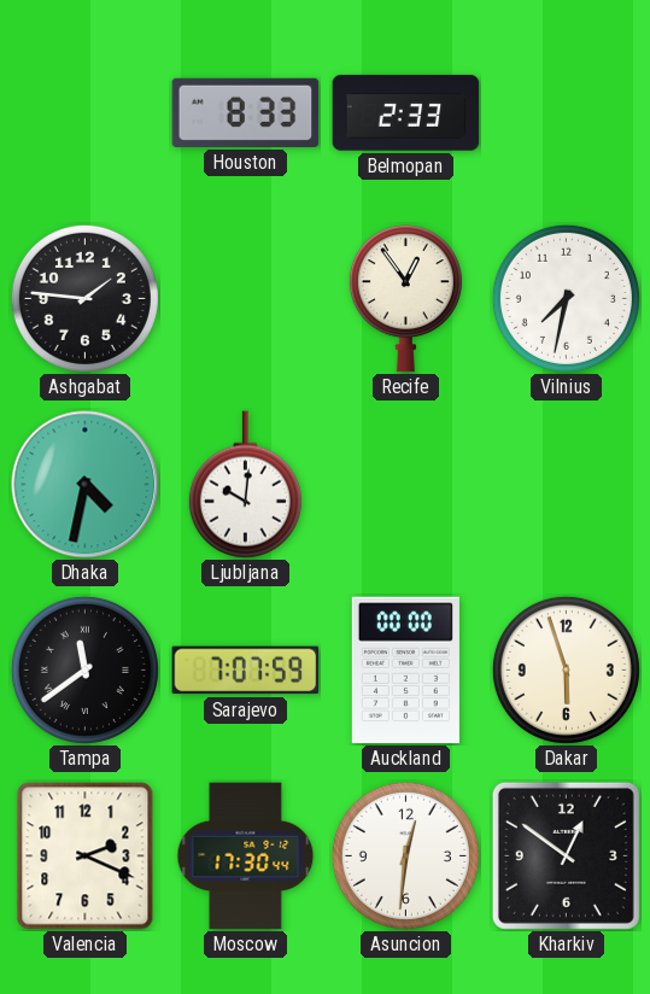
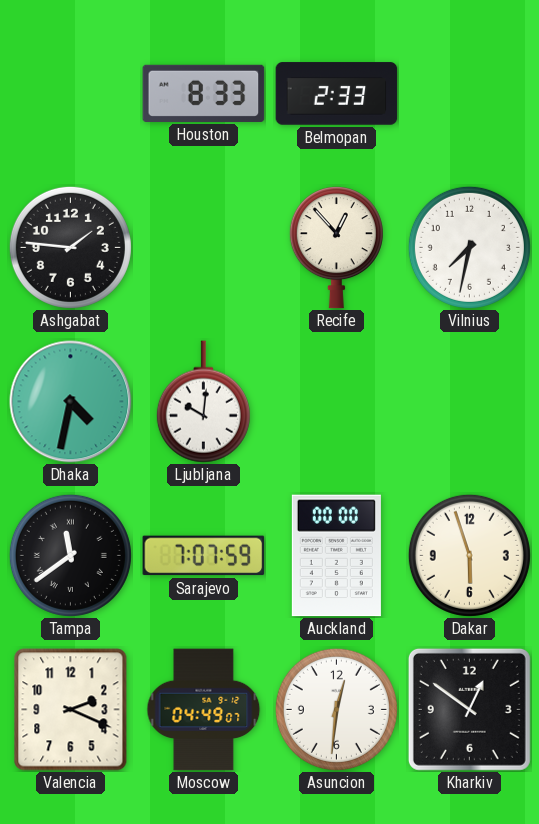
Recife: 12:54 -> 12:53
Moscow: 17:30 -> 04:49
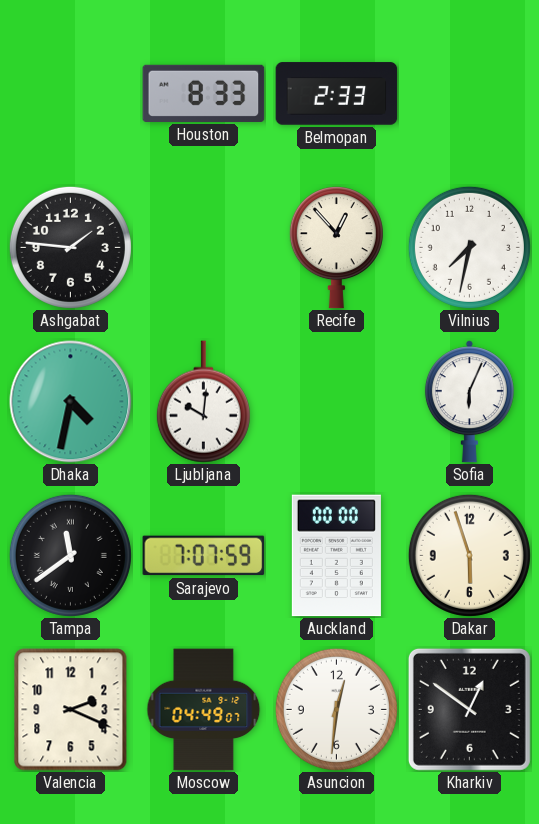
Sofia: none -> 6:04
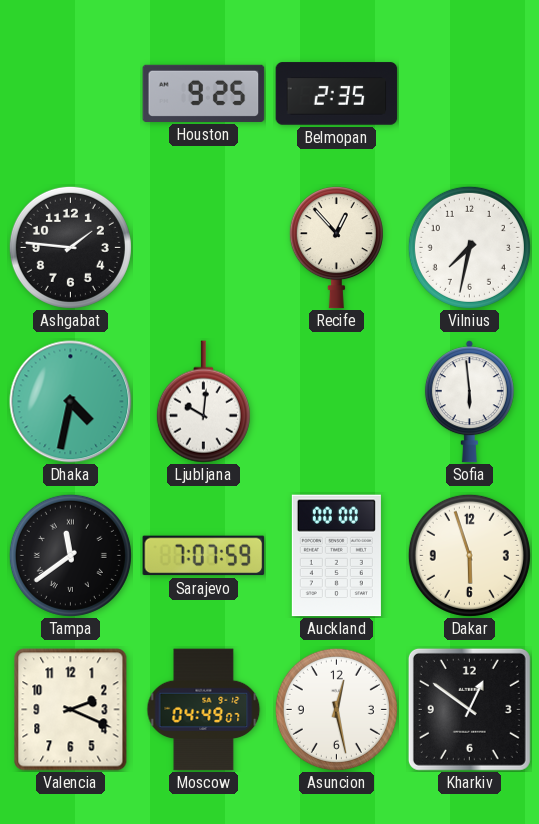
Houston: 8:33 -> 9:25
Belmopan: 2:33 -> 2:35
Sofia: 6:04 -> 5:59
Asuncion: 12:31 -> 12:28
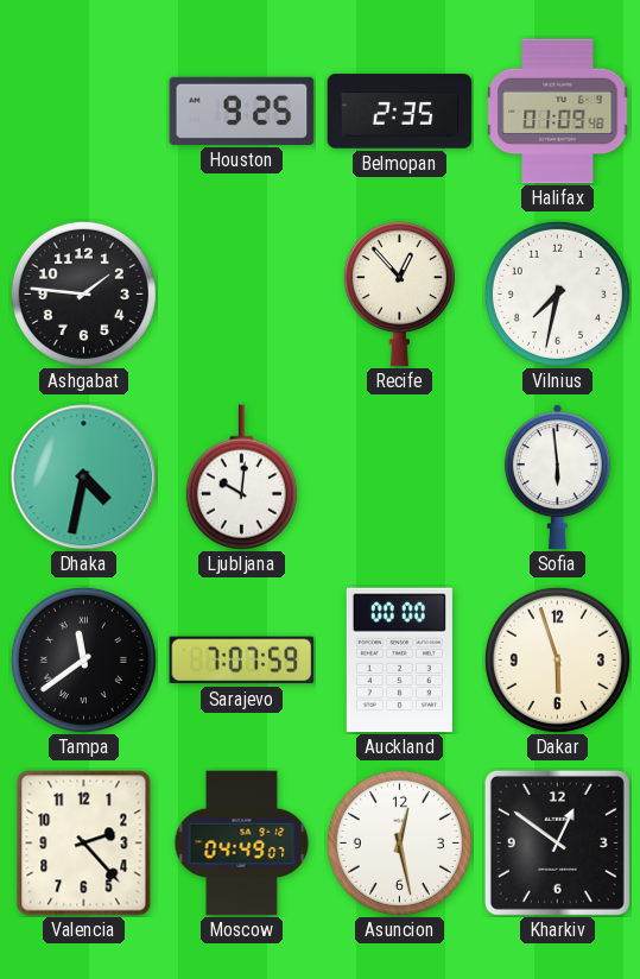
Halifax: none -> 01:09
Valencia: 2:19 -> 2:23
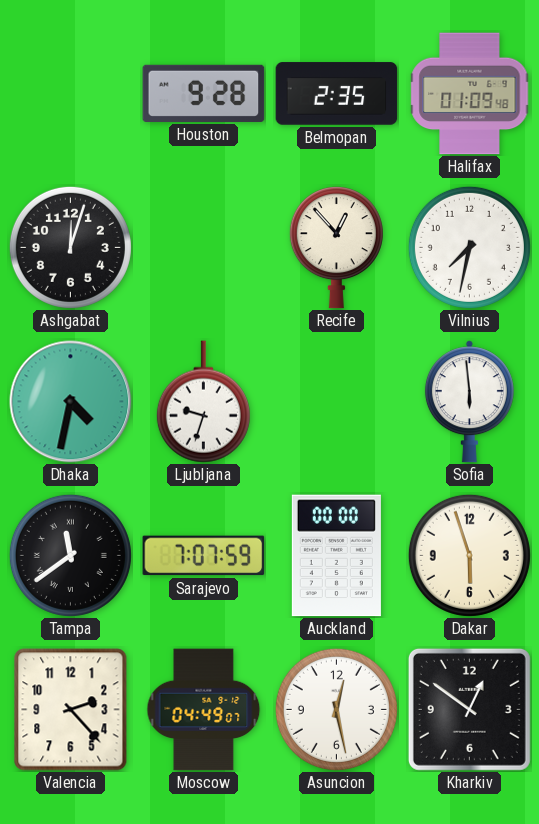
Houston: 9:25 -> 9:28
Ashgabat: 1:46 -> 12:03
Ljubljana: 10:01 -> 9:33
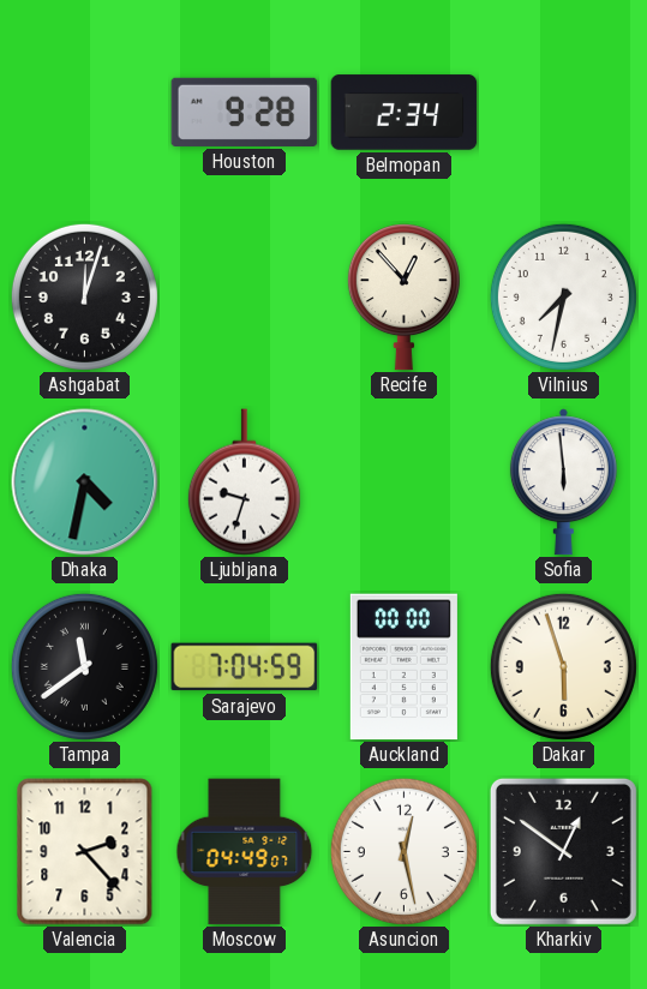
Belmopan: 2:35 -> 2:34
Halifax: 01:09 -> none
Sarajevo: 7:07 -> 7:04
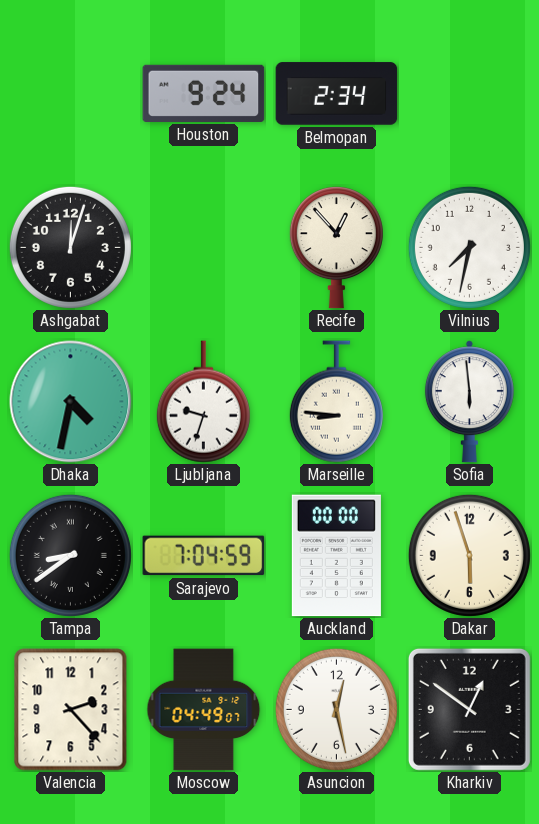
Houston: 9:28 -> 9:24
Marseille: none -> 8:46
Tampa: 11:39 -> 8:39
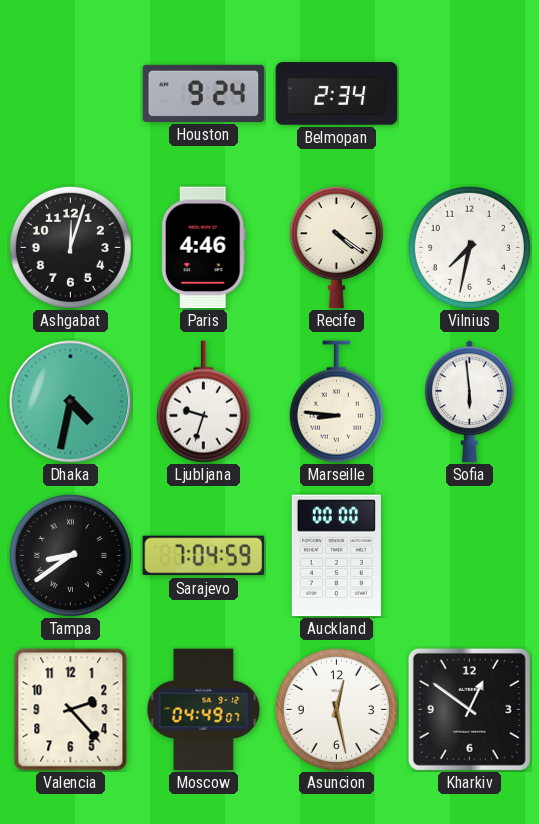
Paris: none -> 4:46
Recife: 12:53 -> 4:21
Dakar: 5:57 -> none
